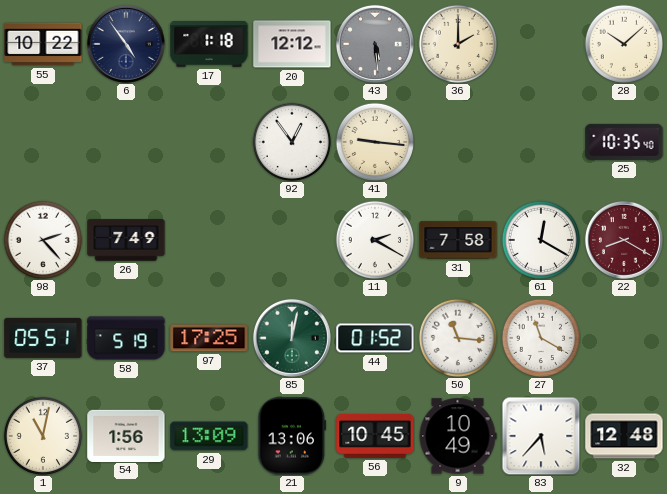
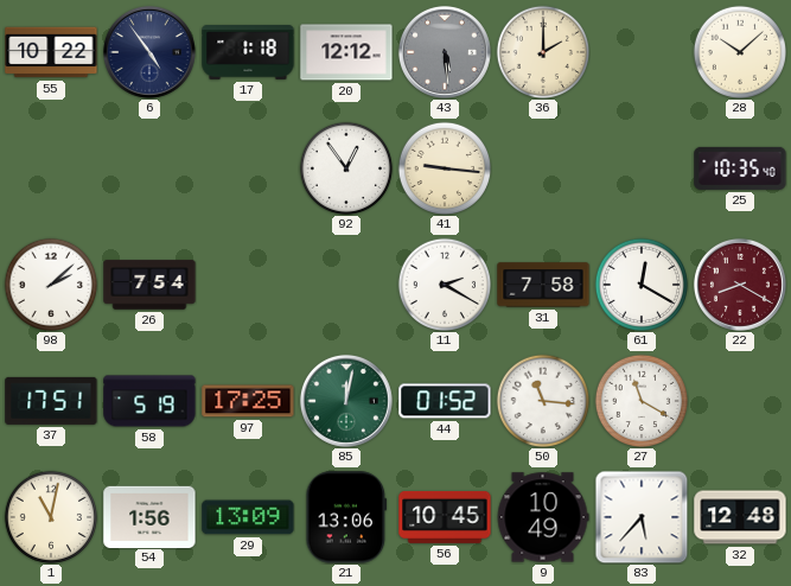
98: 2:23 -> 2:08
26: 7:49 -> 7:54
37: 05:51 -> 17:51
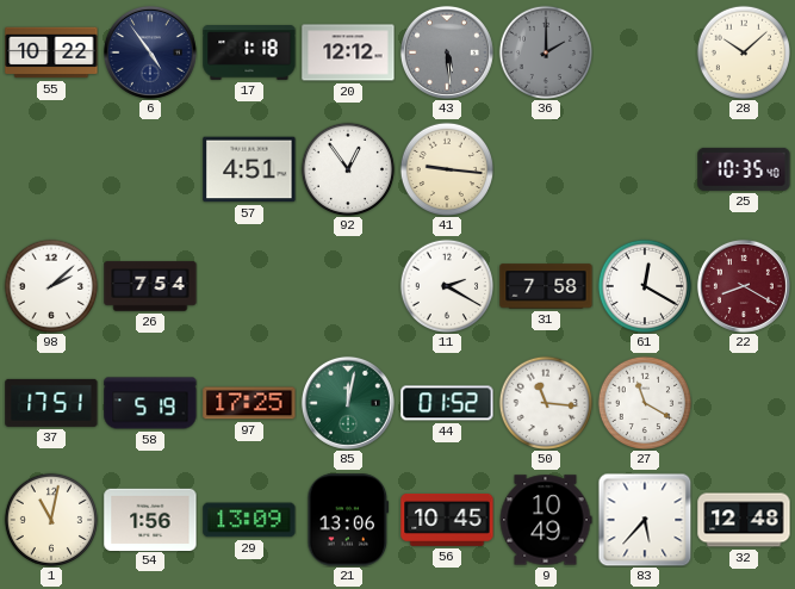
36 dial: cream -> grey
57: none -> 4:51
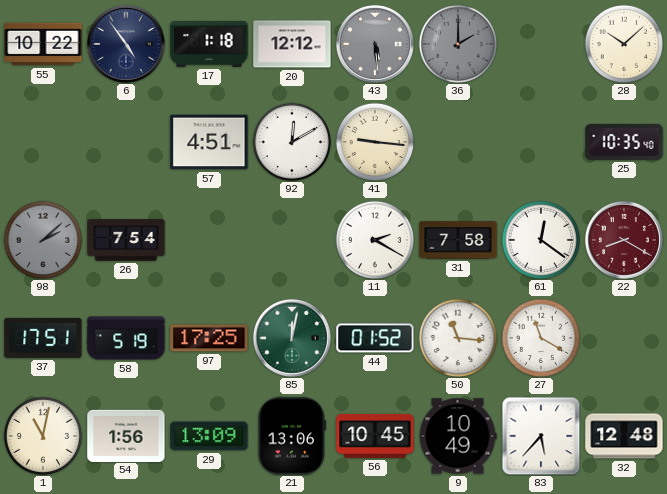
92: 12:54 -> 12:10
98 dial: white -> grey
61: 12:20 -> 12:21
